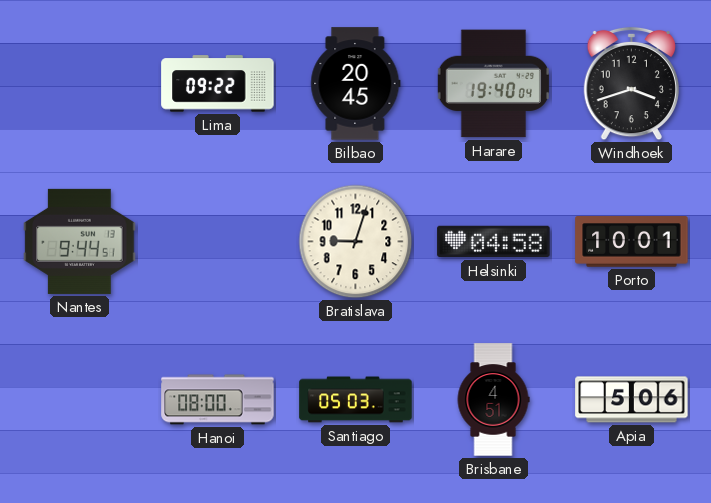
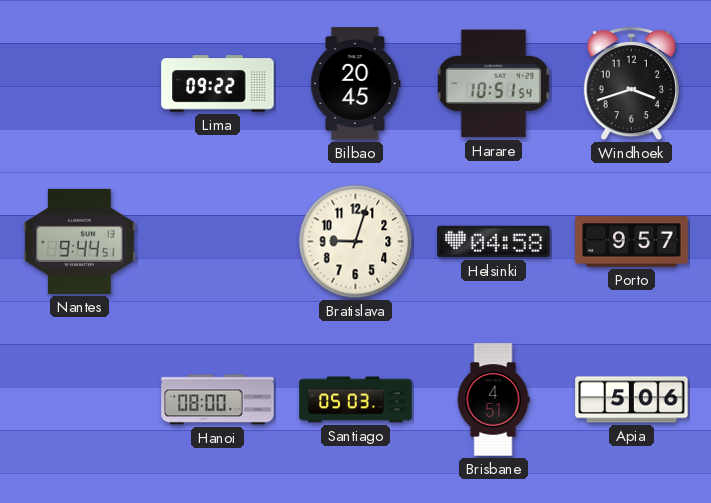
Harare: 19:40 -> 10:51
Porto: 10:01 -> 9:57
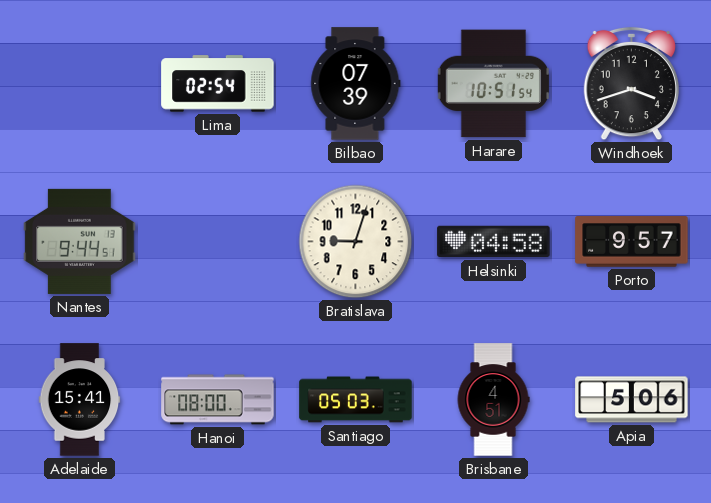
Lima: 09:22 -> 02:54
Bilbao: 20:45 -> 07:39
Adelaide: none -> 15:41
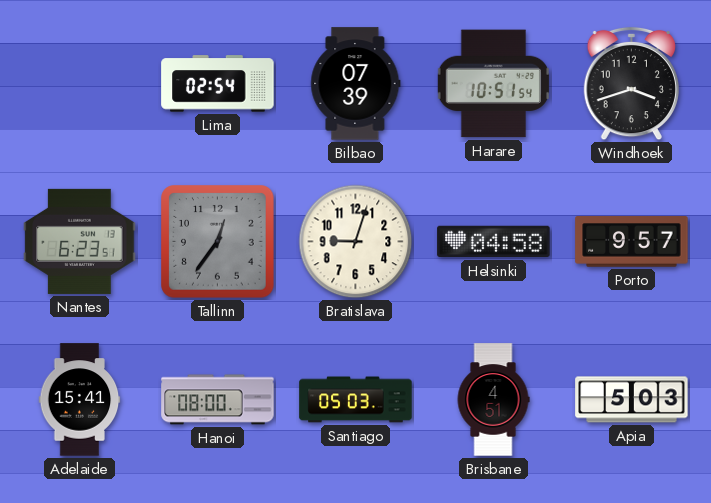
Nantes: 9:44 -> 6:23
Tallinn: none -> 12:36
Apia: 5:06 -> 5:03
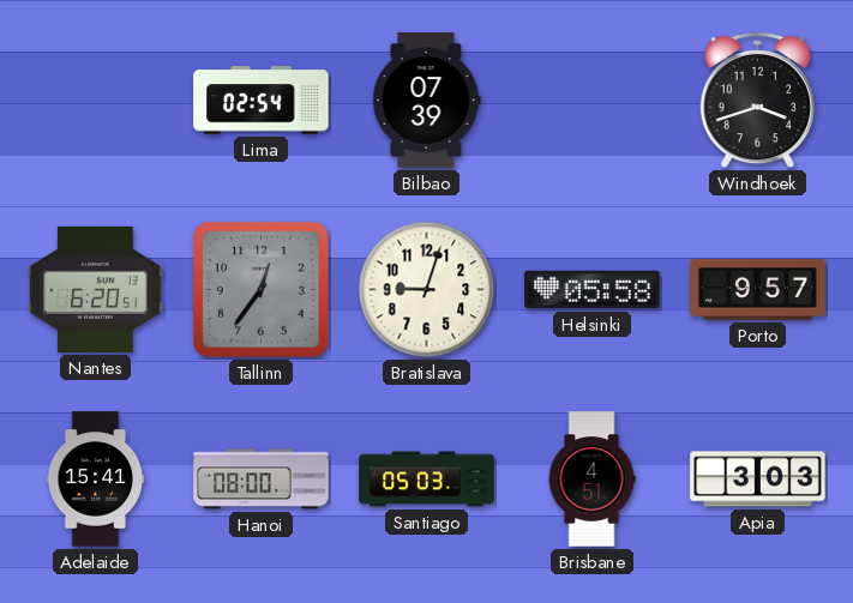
Harare: 10:51 -> none
Nantes: 6:23 -> 6:20
Helsinki: 04:58 -> 05:58
Apia: 5:03 -> 3:03
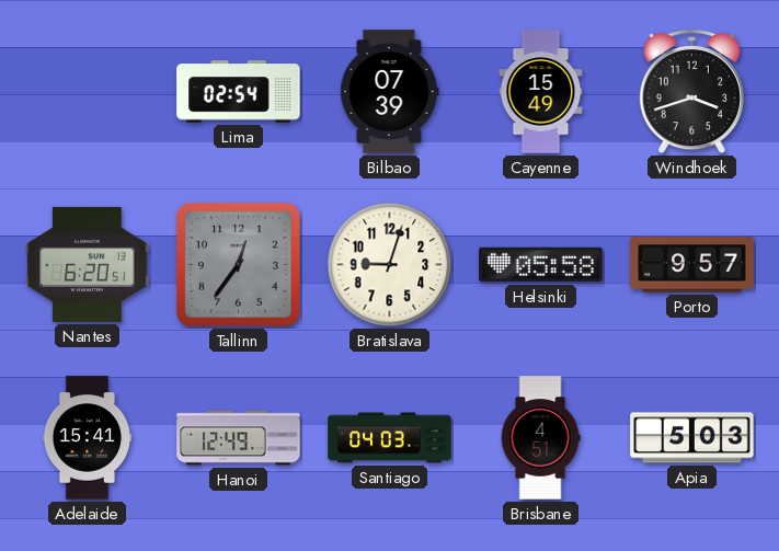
Cayenne: none -> 15:49
Hanoi: 08:00 -> 12:49
Santiago: 05:03 -> 04:03
Apia: 3:03 -> 5:03
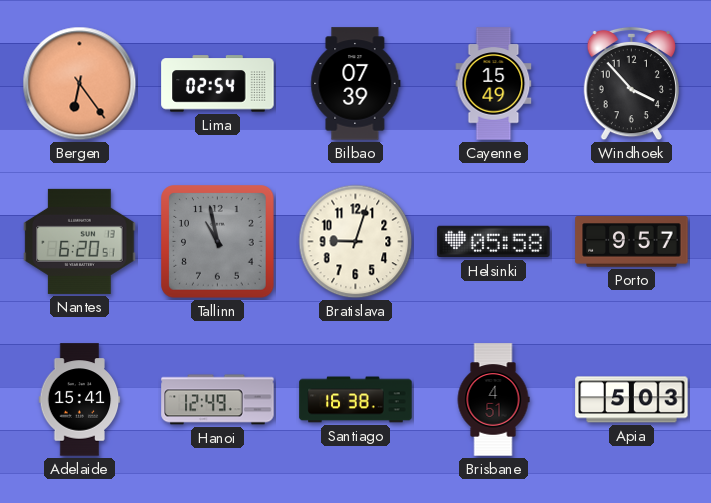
Bergen: none -> 6:24
Windhoek: 3:42 -> 3:53
Tallinn: 12:36 -> 10:58
Santiago: 04:03 -> 16:38
